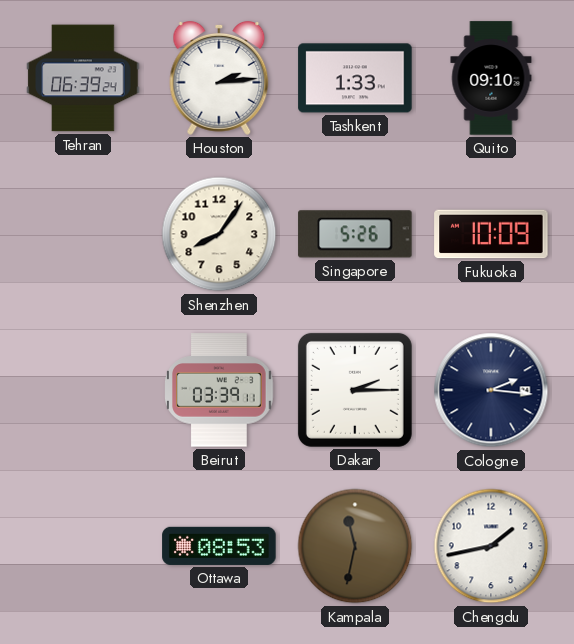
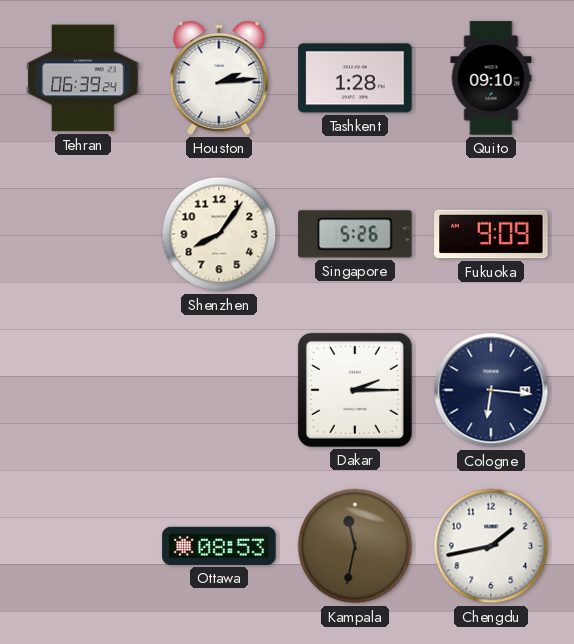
Tashkent: 1:33 -> 1:28
Fukuoka: 10:09 -> 9:09
Beirut: 03:39 -> none
Cologne: 2:16 -> 6:16
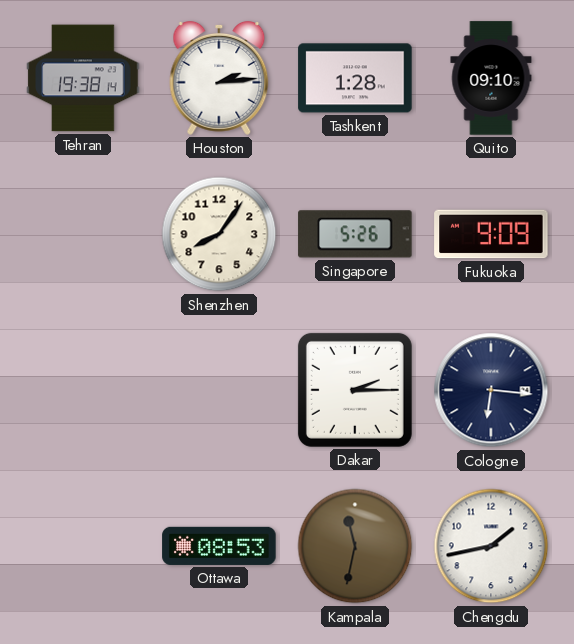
Tehran: 06:39 -> 19:38
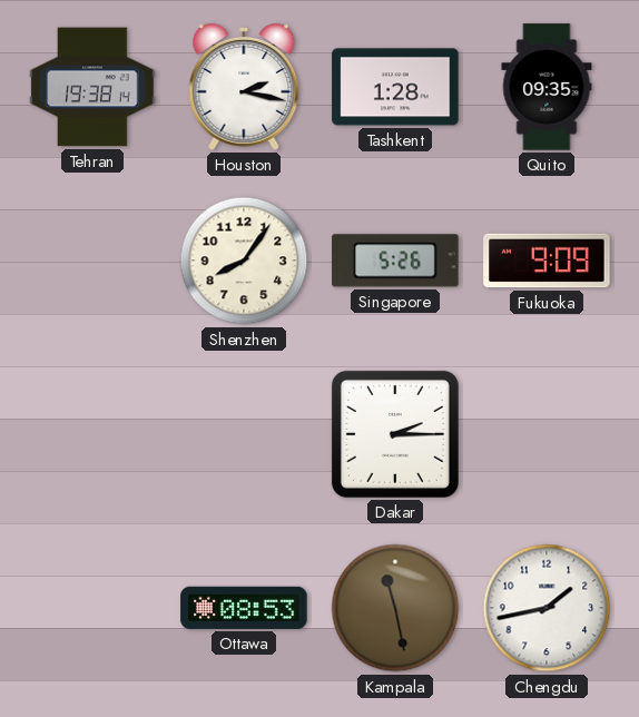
Houston: 2:14 -> 2:17
Quito: 09:10 -> 09:35
Cologne: 6:16 -> none
Kampala: 11:32 -> 11:28
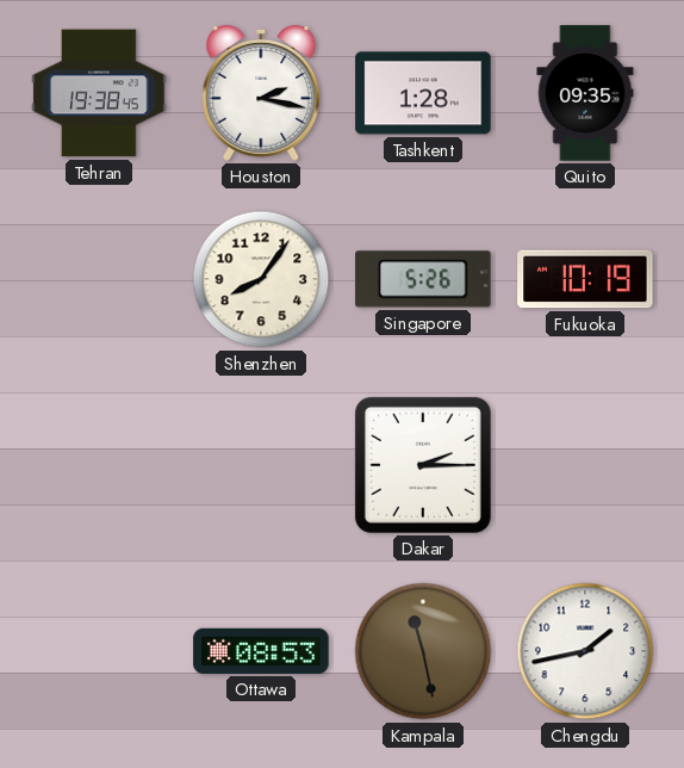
Tehran: 19:38:14 -> 19:38:45
Fukuoka: 9:09 -> 10:19
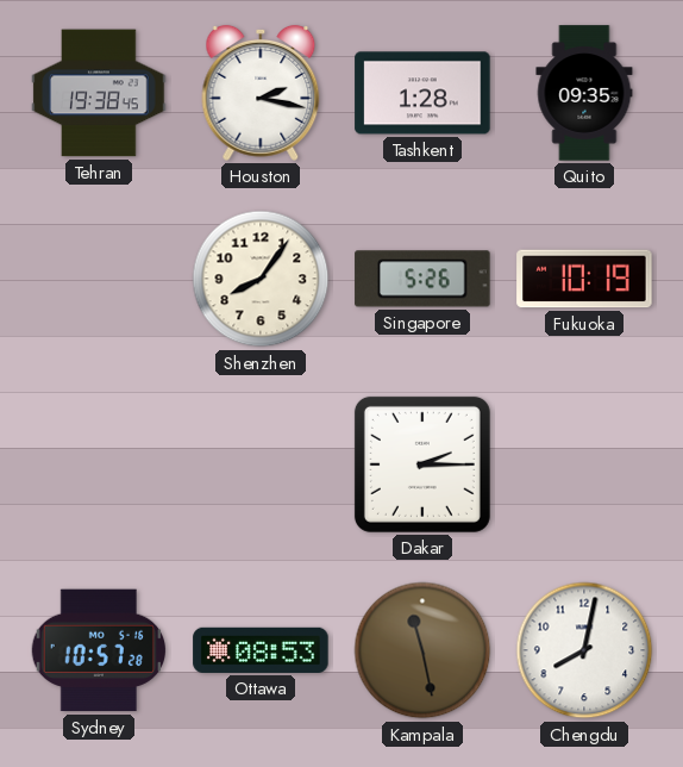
Sydney: none -> 10:57
Chengdu: 1:43 -> 8:02
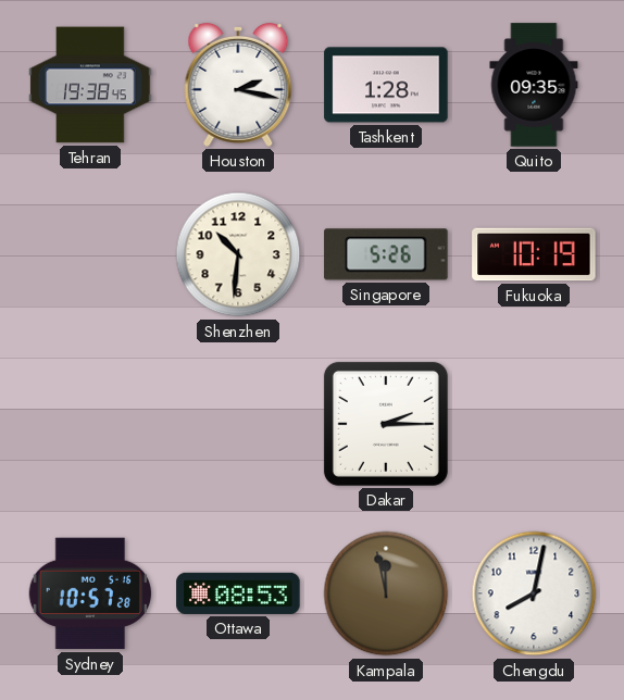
Shenzhen: 8:06 -> 10:31
Kampala: 11:28 -> 11:58
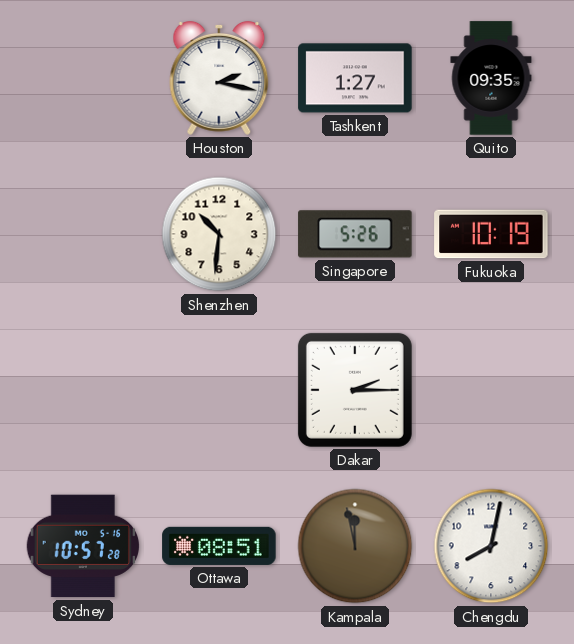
Tehran: 19:38 -> none
Tashkent: 1:28 -> 1:27
Ottawa: 08:53 -> 08:51
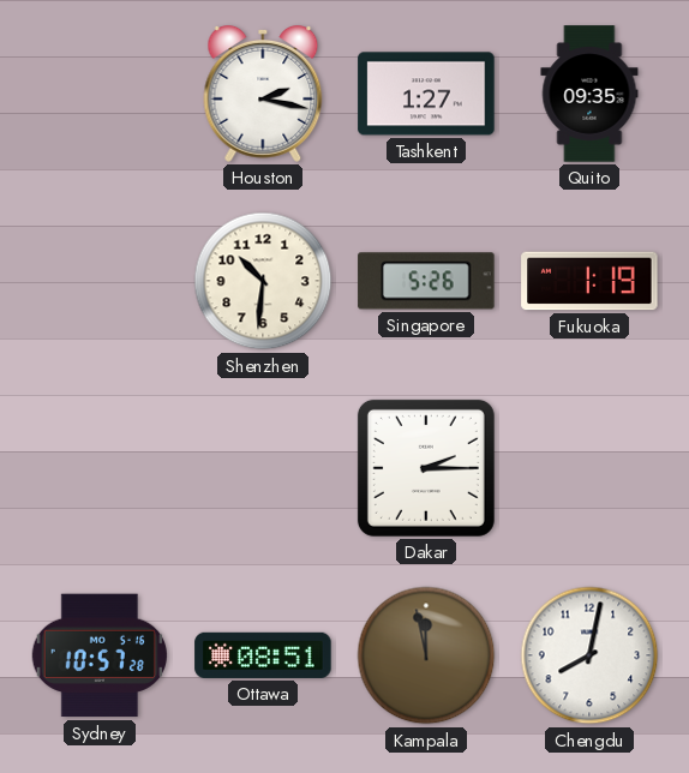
Fukuoka: 10:19 -> 1:19
